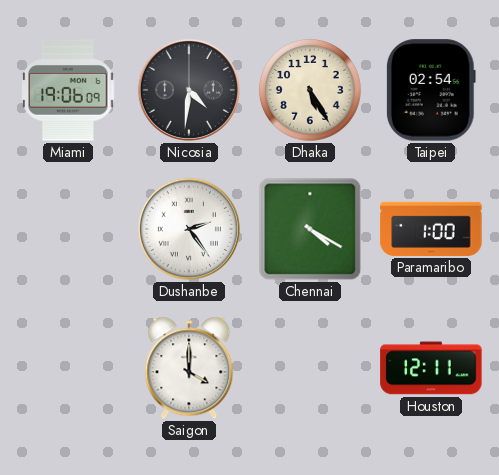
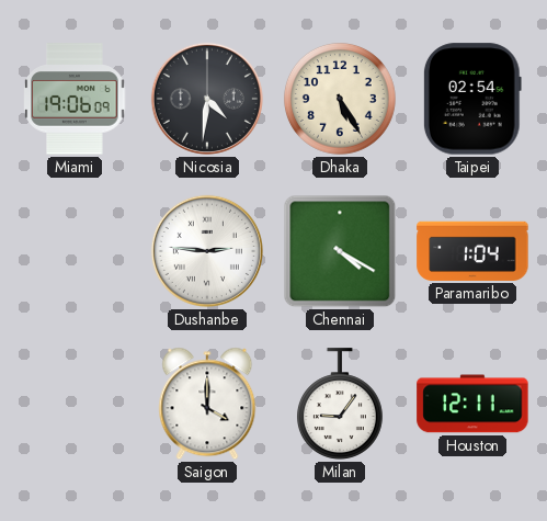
Dushanbe: 2:24 -> 2:46
Paramaribo: 1:00 -> 1:04
Milan: none -> 9:06
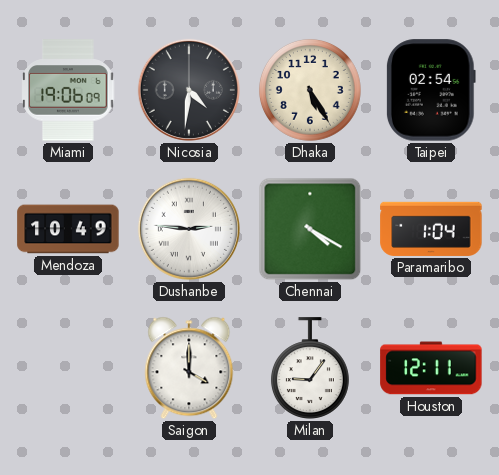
Mendoza: none -> 10:49
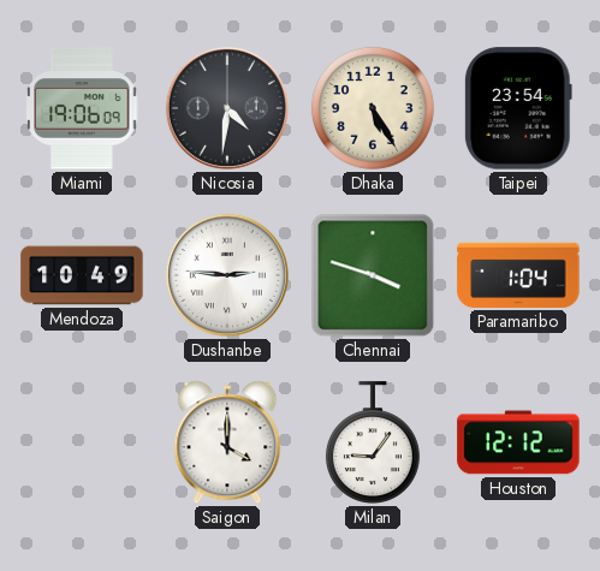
Taipei: 02:54 -> 23:54
Chennai: 4:20 -> 3:48
Houston: 12:11 -> 12:12
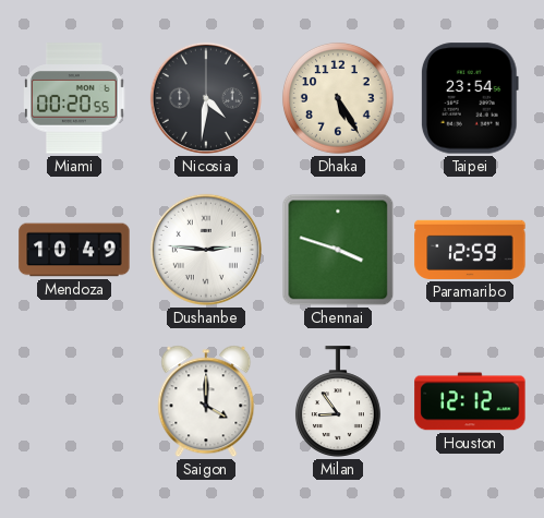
Miami: 19:06 -> 00:20
Paramaribo: 1:04 -> 12:59
Milan: 9:06 -> 8:54
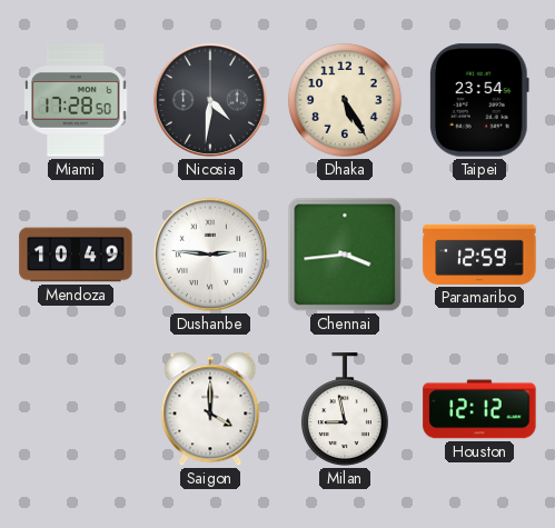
Miami: 00:20 -> 17:28
Chennai: 3:48 -> 3:44
Milan: 8:54 -> 8:58
